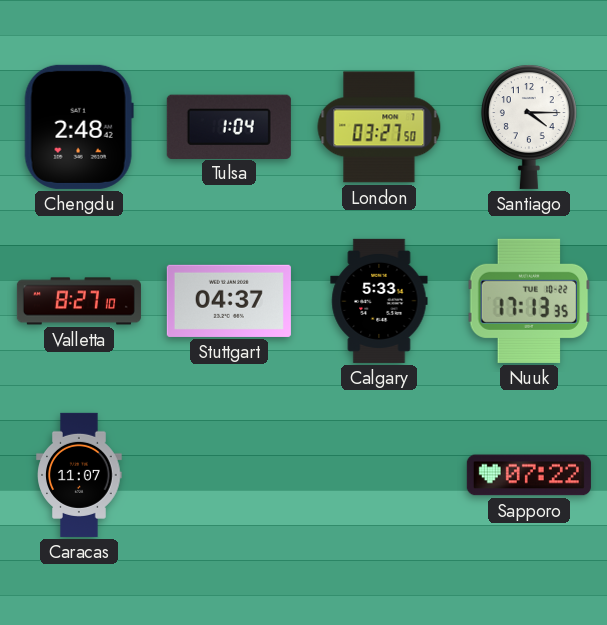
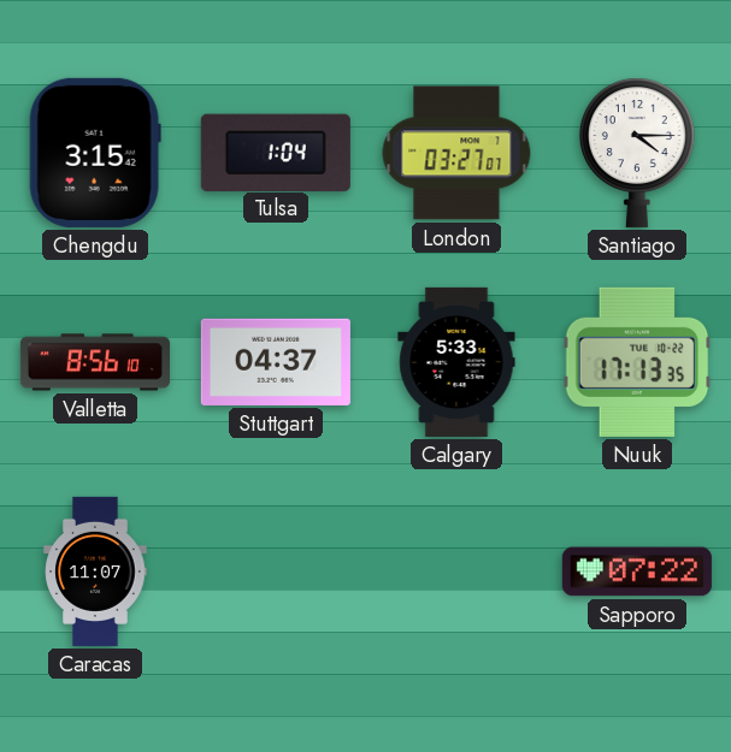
Chengdu: 2:48 -> 3:15
London: 03:27:50 -> 03:27:07
Valletta: 8:27 -> 8:56
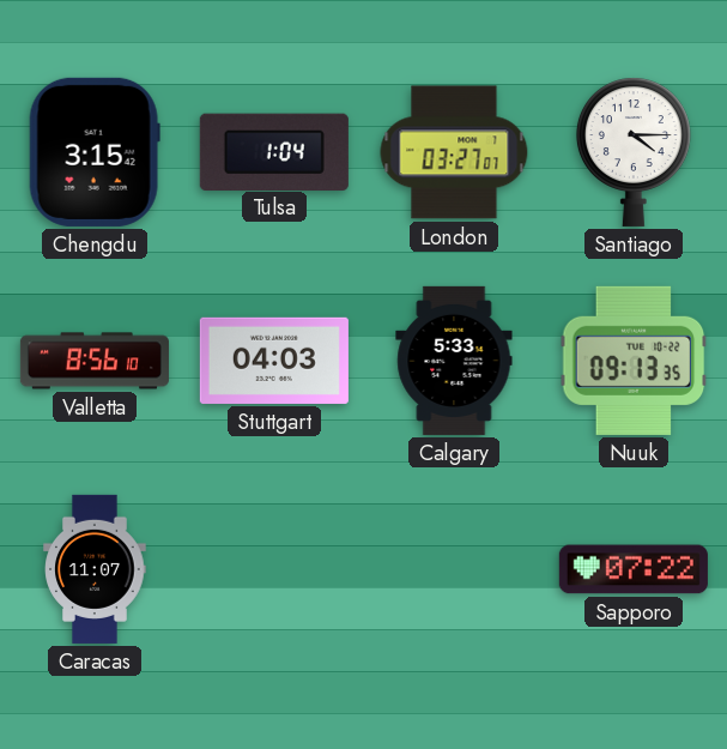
Stuttgart: 04:37 -> 04:03
Nuuk: 17:13 -> 09:13
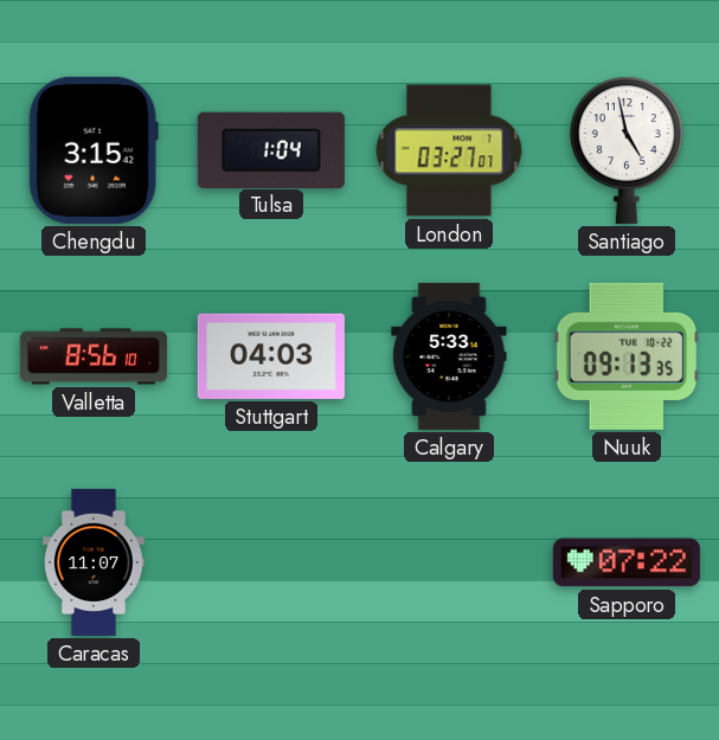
Santiago: 4:15 -> 4:58
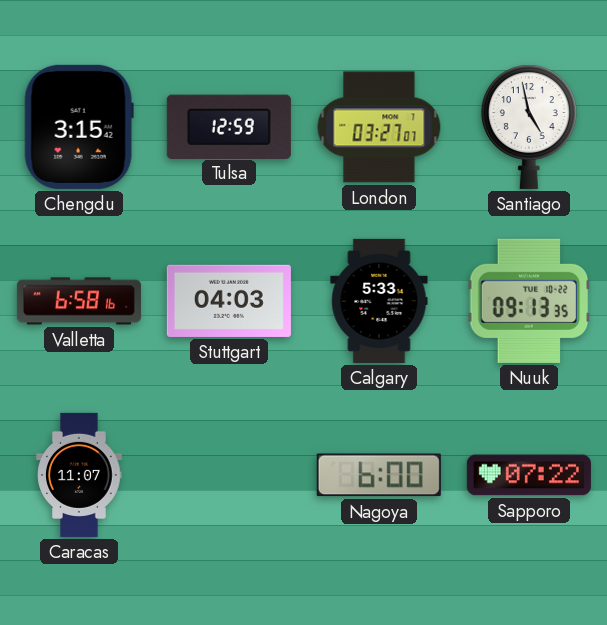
Tulsa: 1:04 -> 12:59
Valletta: 8:56 -> 6:58
Nagoya: none -> 6:00
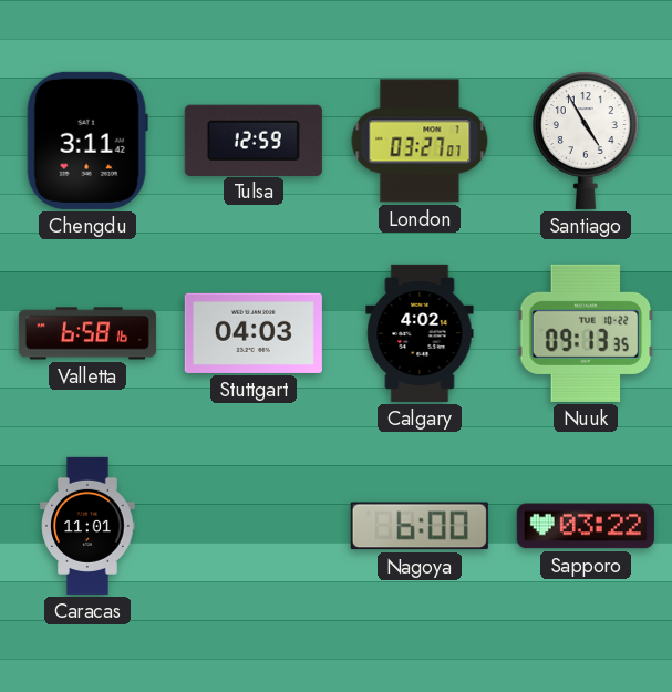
Chengdu: 3:15 -> 3:11
Santiago: 4:58 -> 4:55
Calgary: 5:33 -> 4:02
Caracas: 11:07 -> 11:01
Sapporo: 07:22 -> 03:22
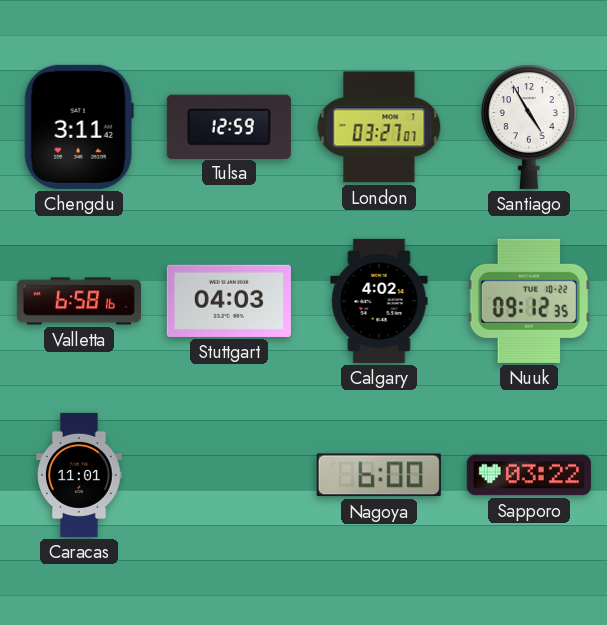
Nuuk: 09:13 -> 09:12
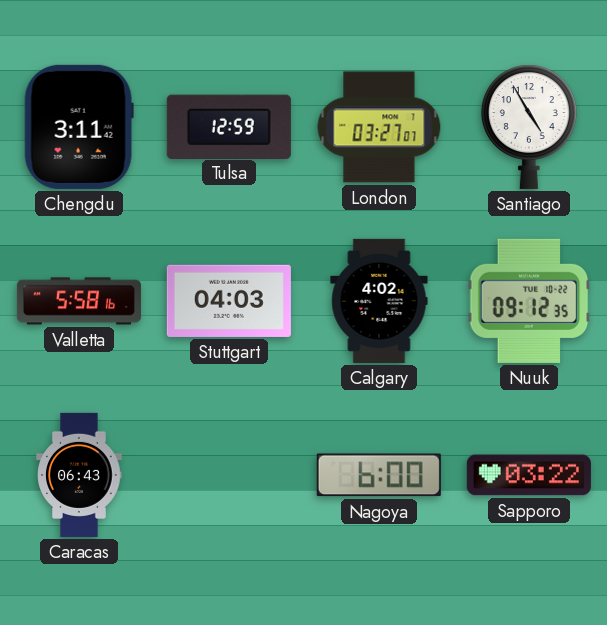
Valletta: 6:58 -> 5:58
Caracas: 11:01 -> 06:43
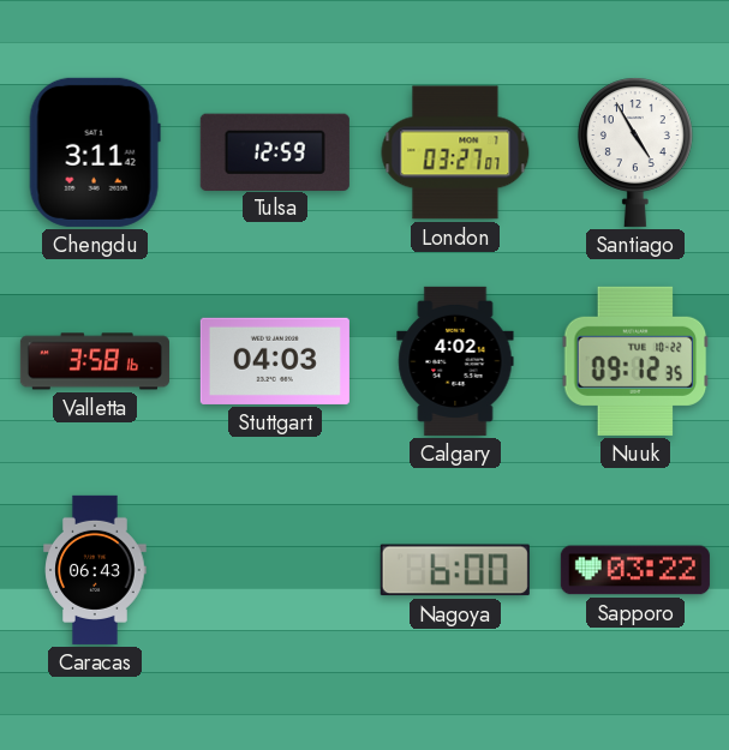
Valletta: 5:58 -> 3:58
